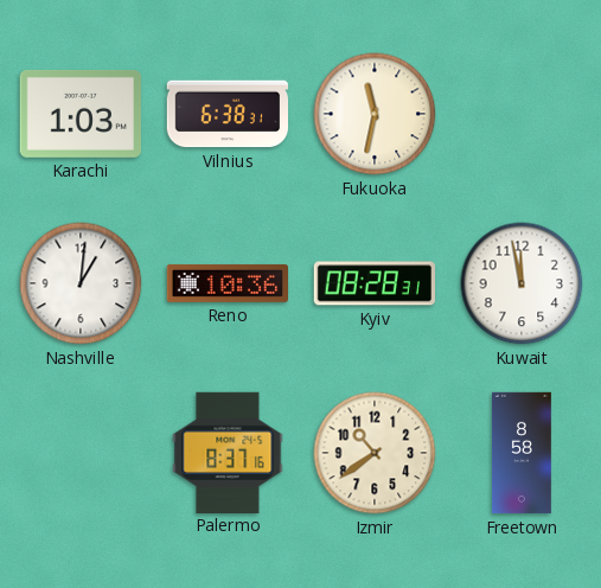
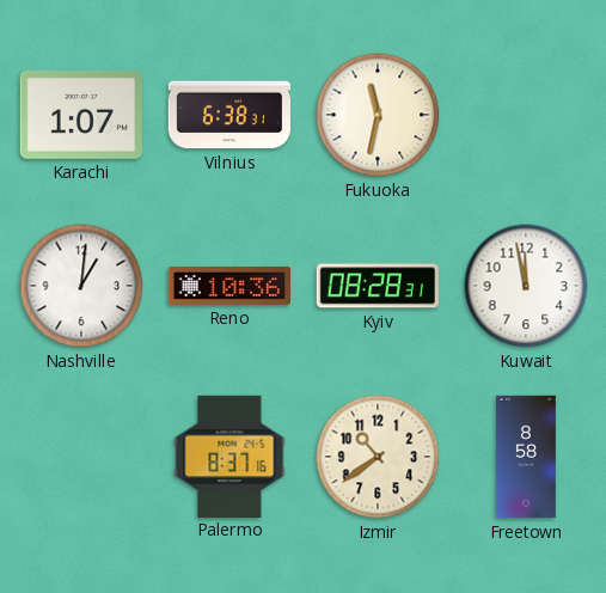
Karachi: 1:03 -> 1:07
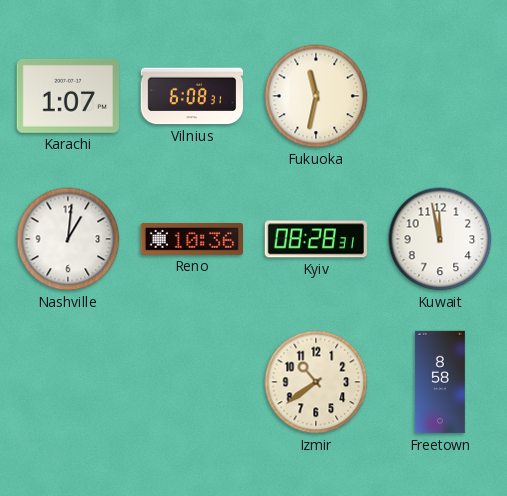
Vilnius: 6:38 -> 6:08
Palermo: 8:37 -> none
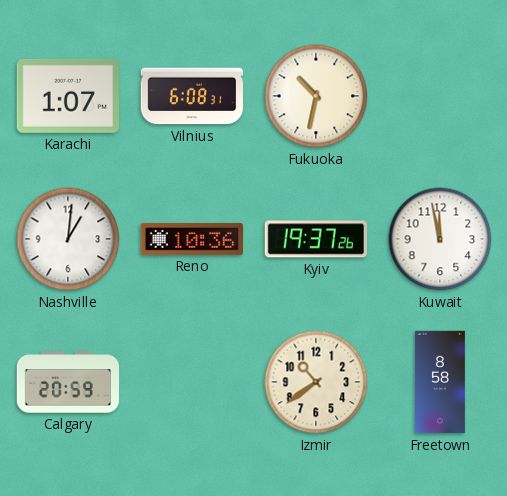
Fukuoka: 11:32 -> 10:32
Kyiv: 08:28 -> 19:37
Calgary: none -> 20:59
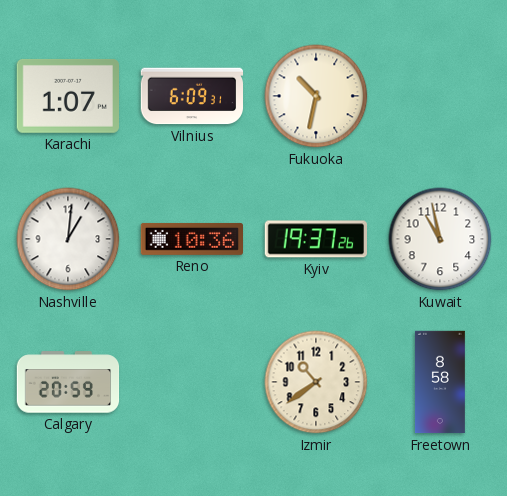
Vilnius: 6:08 -> 6:09
Kuwait: 11:58 -> 10:58
